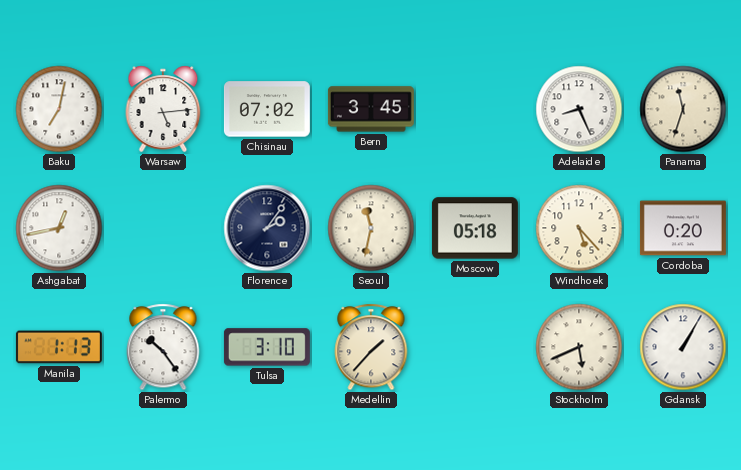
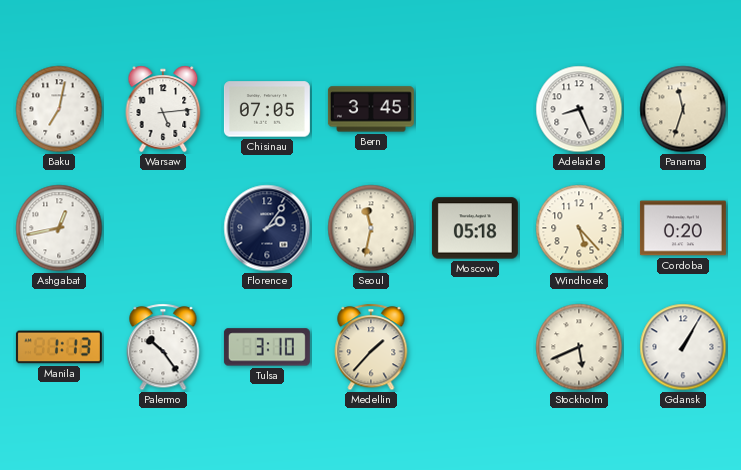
Chisinau: 07:02 -> 07:05
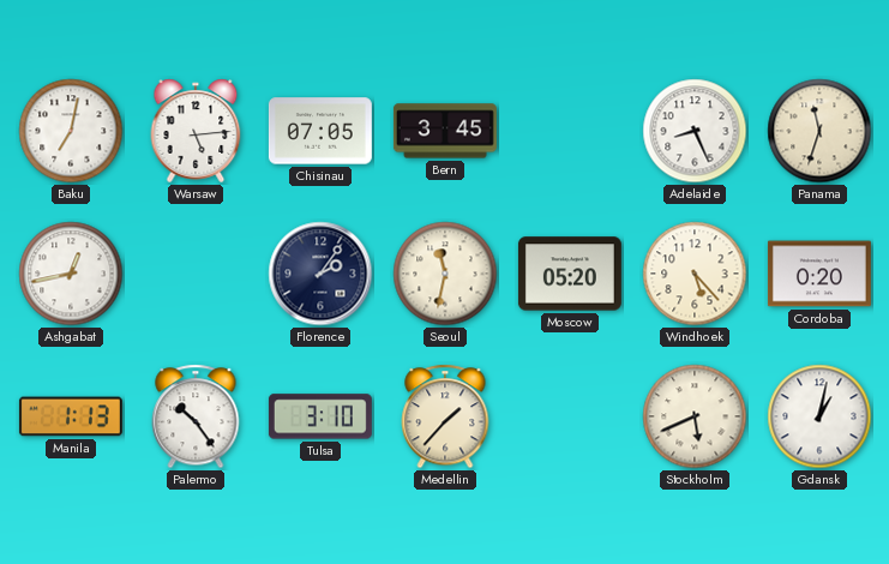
Moscow: 05:18 -> 05:20
Gdansk: 1:05 -> 1:02
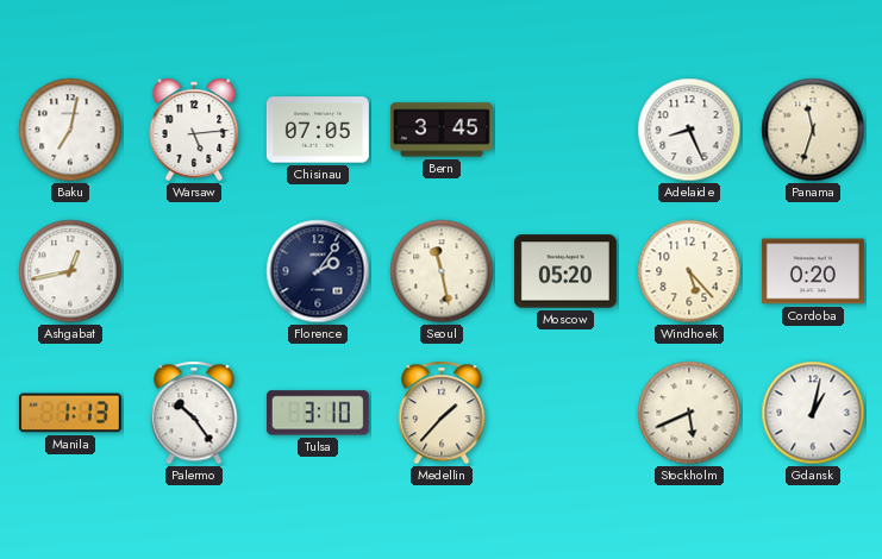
Seoul: 11:32 -> 11:28
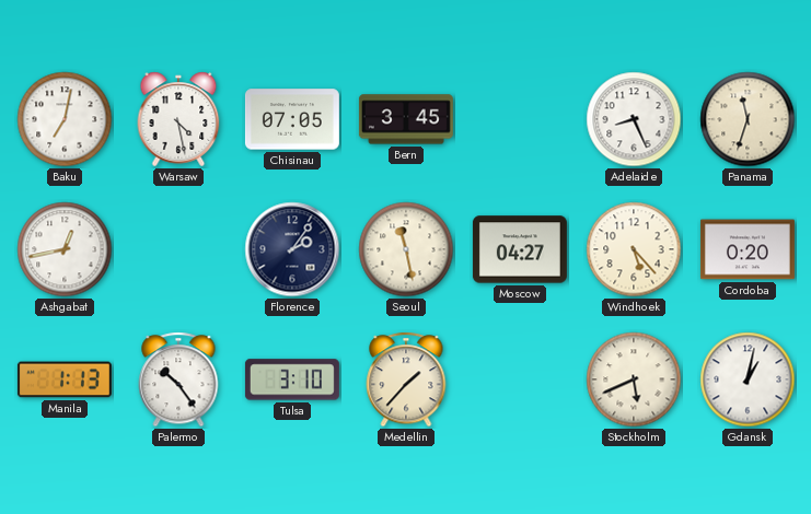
Warsaw: 5:14 -> 4:28
Moscow: 05:20 -> 04:27
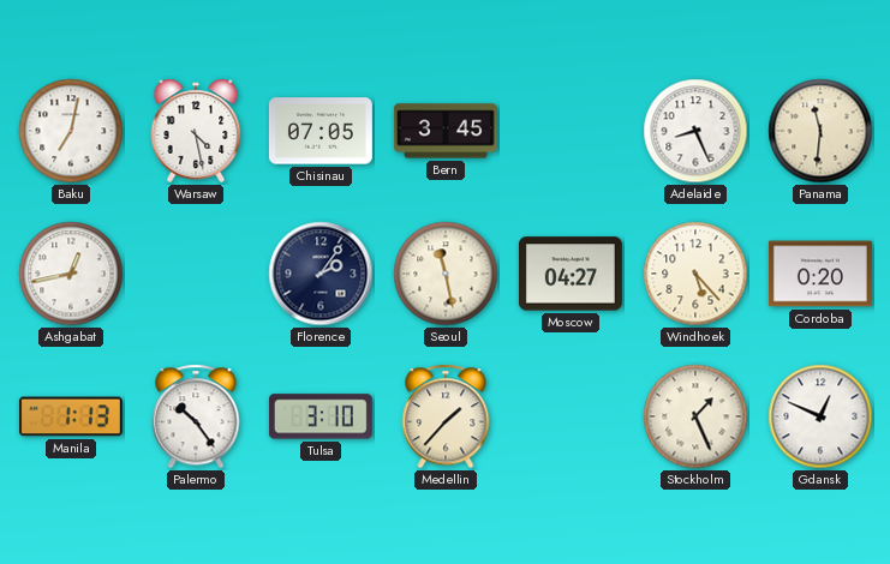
Panama: 11:33 -> 11:31
Stockholm: 5:41 -> 1:26
Gdansk: 1:02 -> 12:49
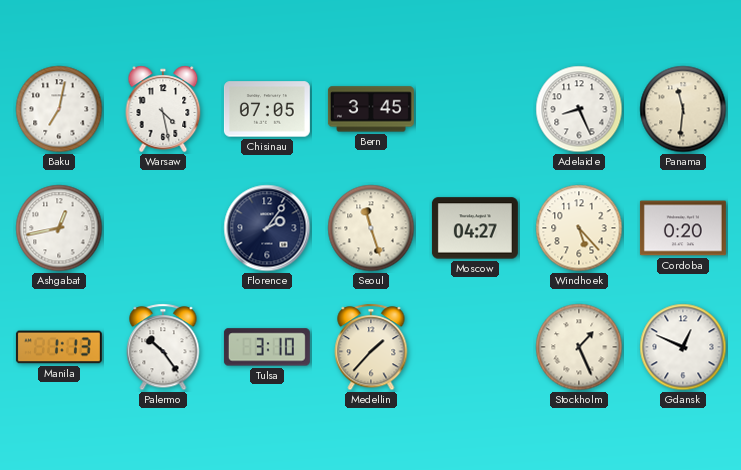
Seoul: 11:28 -> 11:27
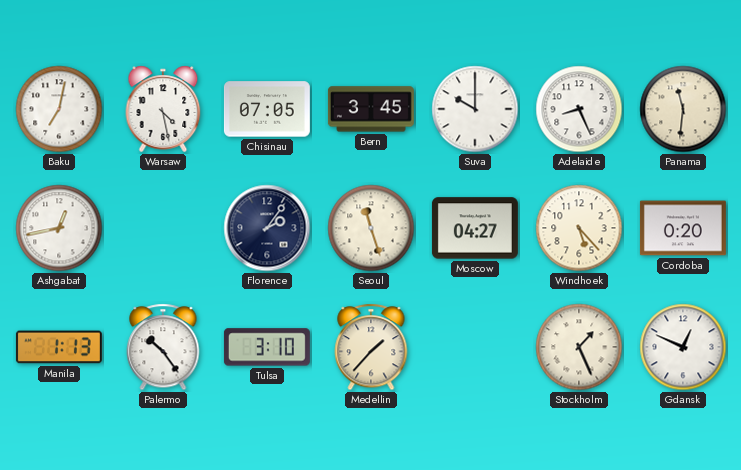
Suva: none -> 10:00
